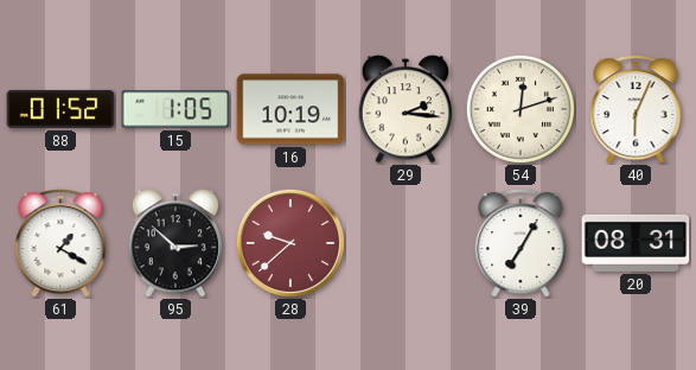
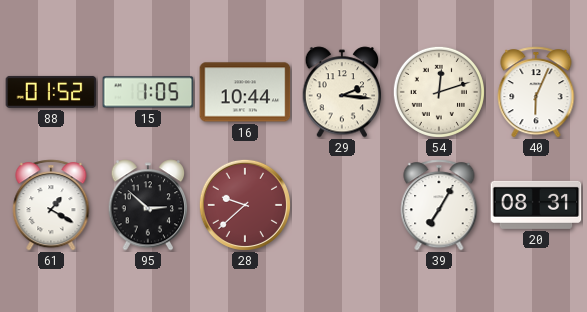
16: 10:19 -> 10:44
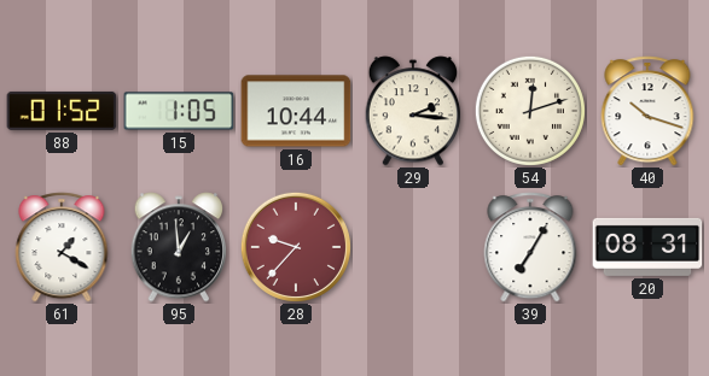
40: 6:04 -> 10:18
95: 2:52 -> 12:59
28: 9:38 -> 9:37
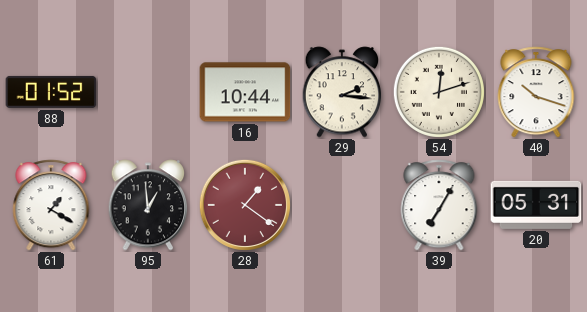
15: 1:05 -> none
28: 9:37 -> 1:21
20: 08:31 -> 05:31
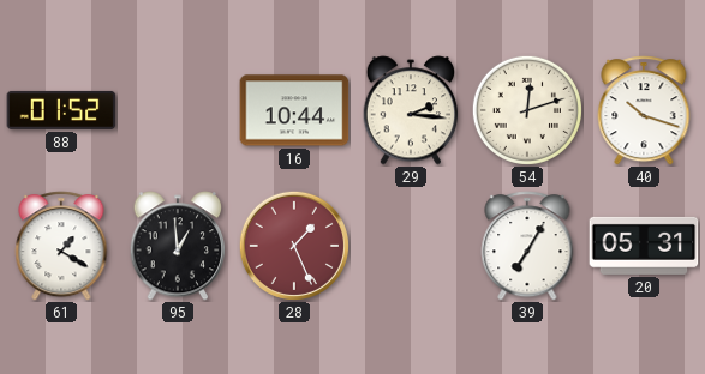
28: 1:21 -> 1:26
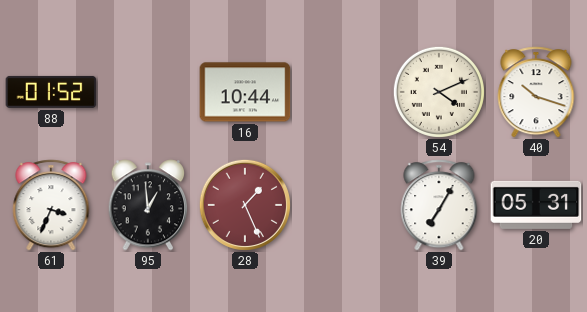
29: 2:16 -> none
54: 12:12 -> 4:11
61: 1:20 -> 3:34
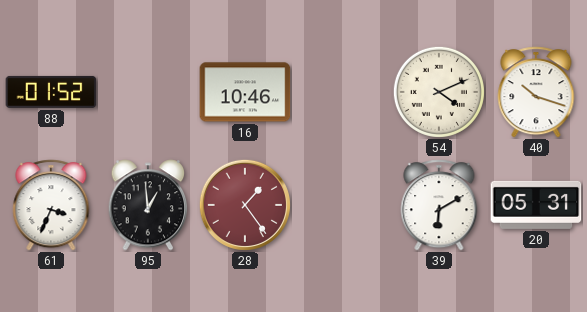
16: 10:44 -> 10:46
28: 1:26 -> 1:24
39: 7:05 -> 6:10
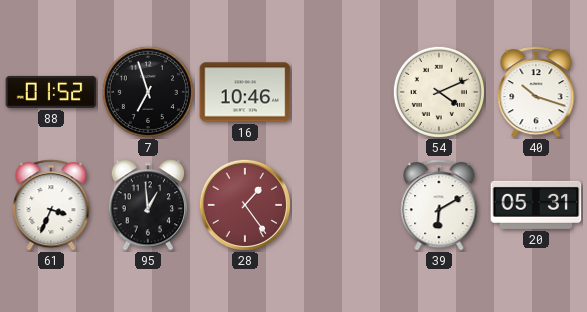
7: none -> 6:57
